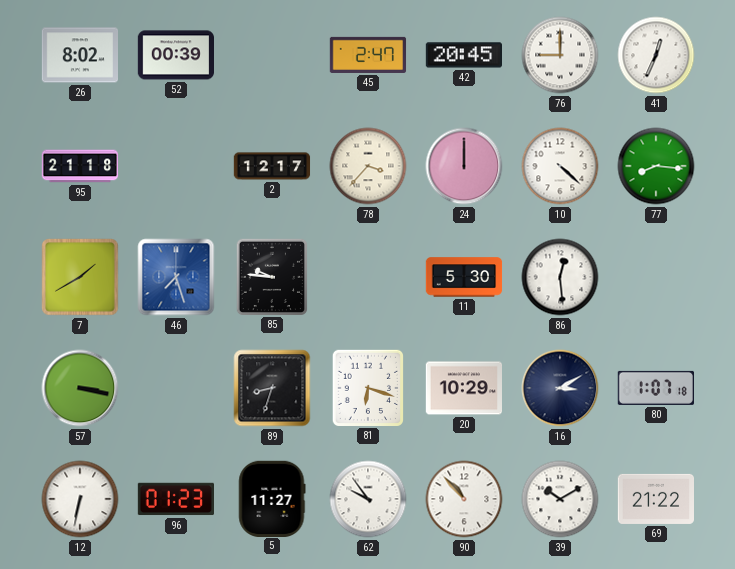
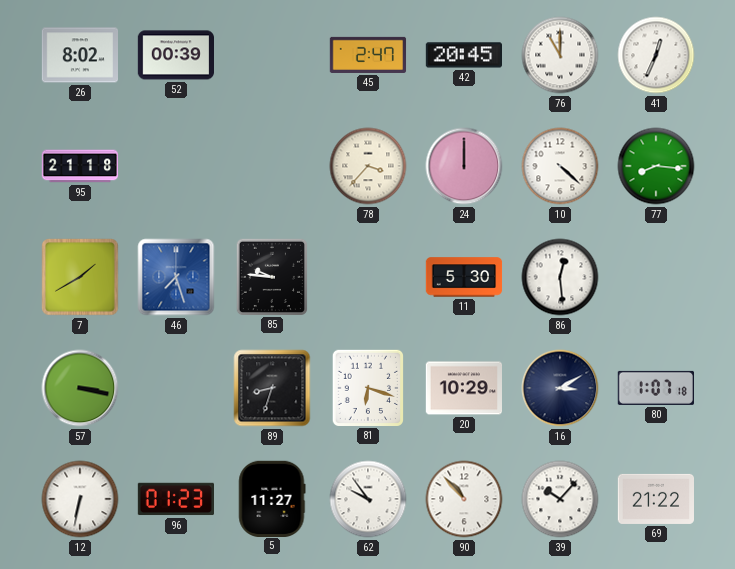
76: 9:00 -> 11:00
2: 12:17 -> none
39: 10:10 -> 10:07
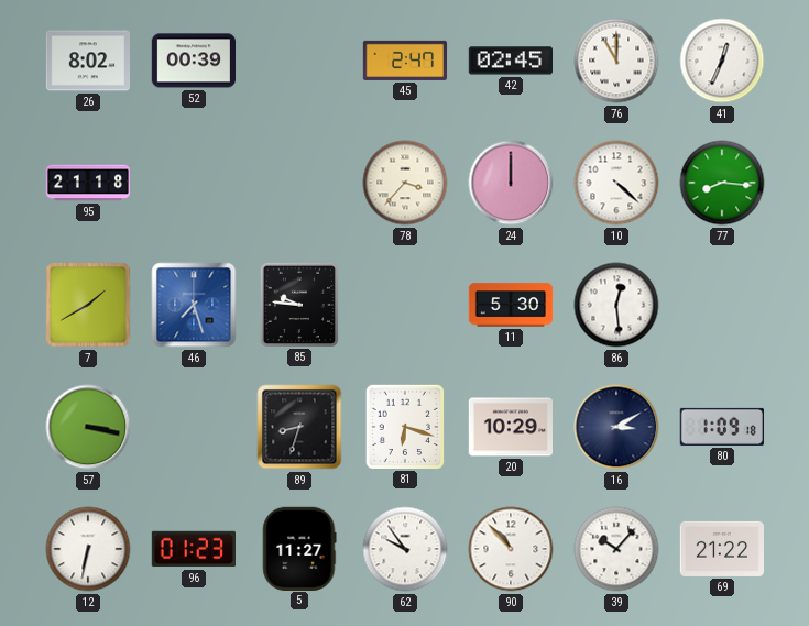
42: 20:45 -> 02:45
80: 1:07 -> 1:09
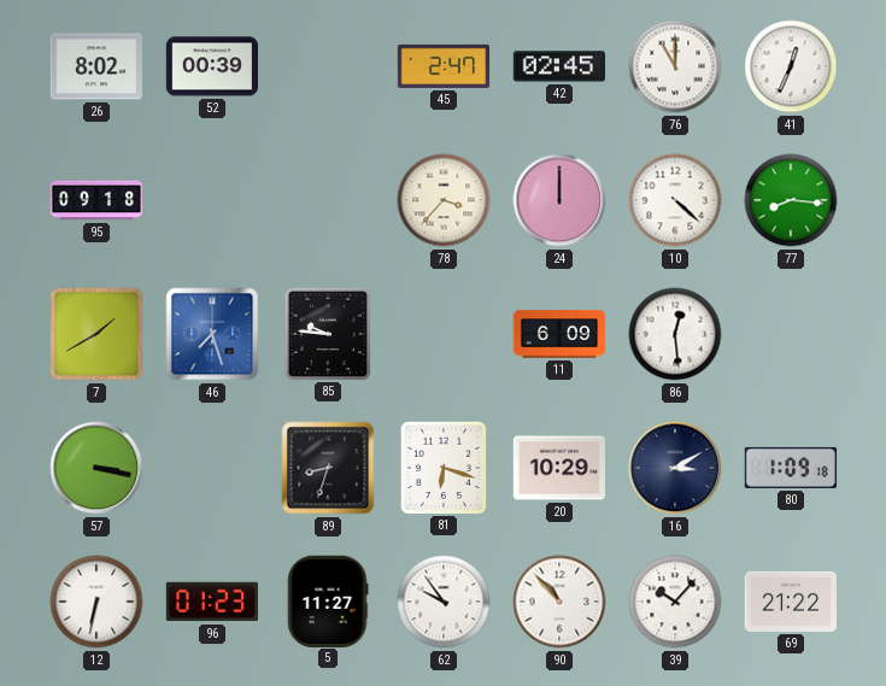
95: 21:18 -> 09:18
11: 5:30 -> 6:09
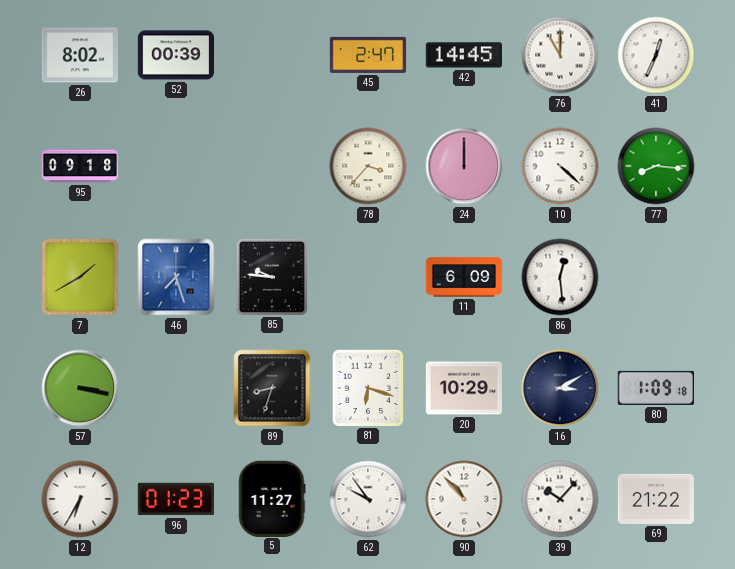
42: 02:45 -> 14:45
12: 6:32 -> 6:35
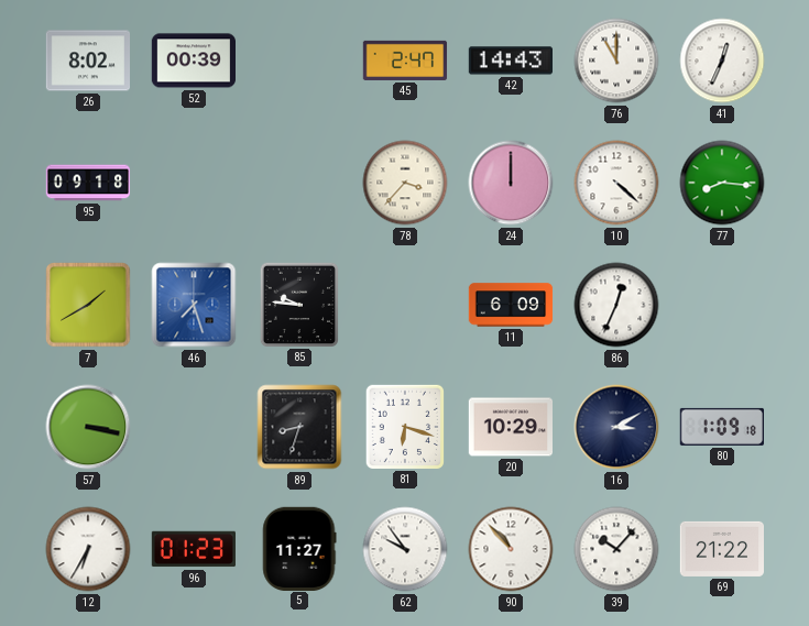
42: 14:45 -> 14:43
86: 12:29 -> 12:34
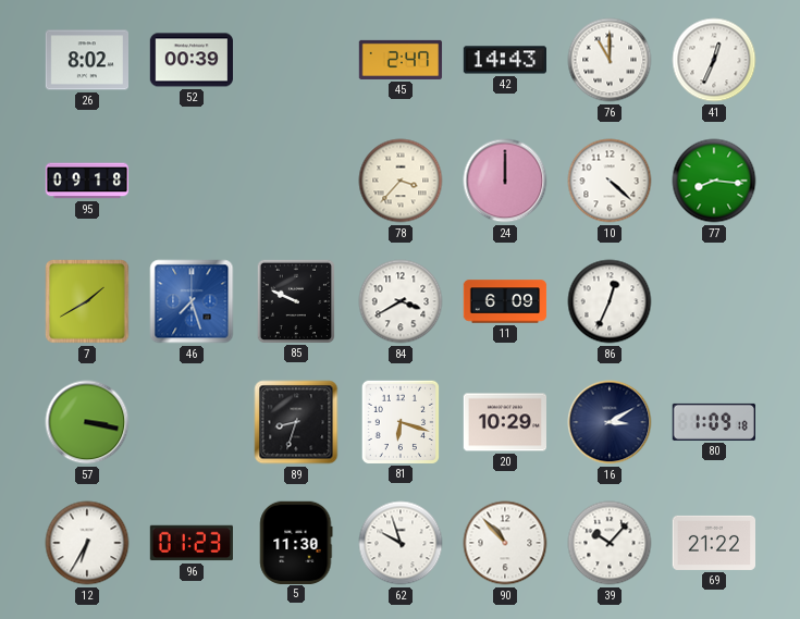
85: 9:46 -> 9:49
84: none -> 3:40
5: 11:27 -> 11:30
62: 9:54 -> 9:57
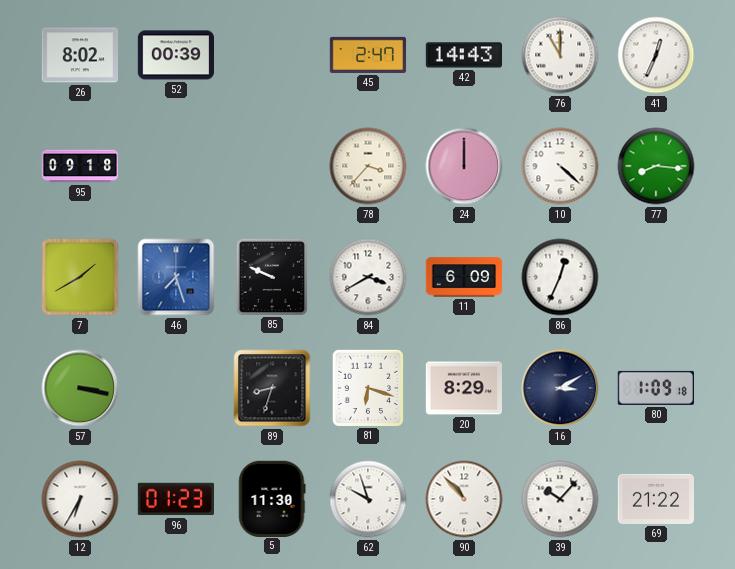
20: 10:29 -> 8:29
